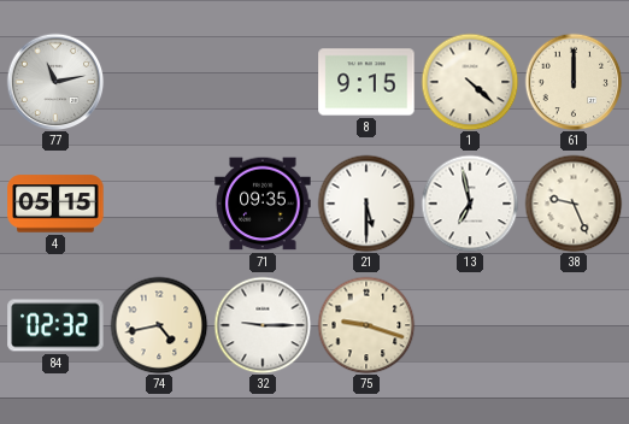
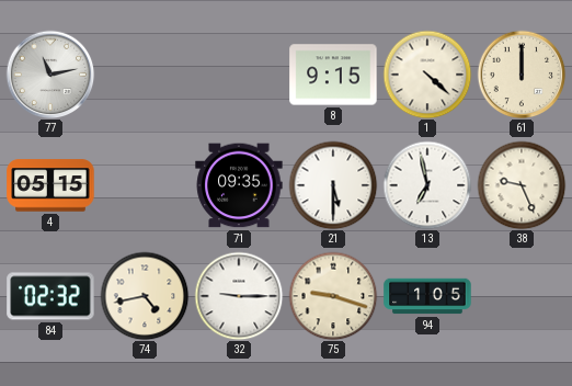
94: none -> 1:05
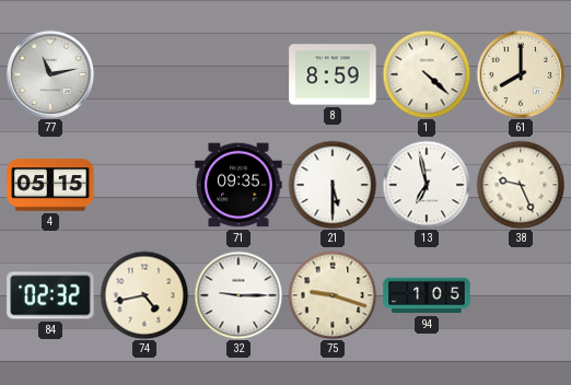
8: 9:15 -> 8:59
61: 12:00 -> 8:00
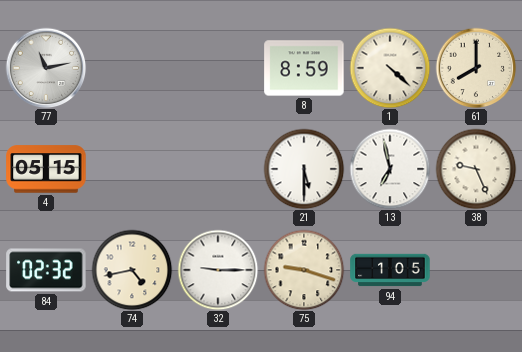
71: 09:35 -> none
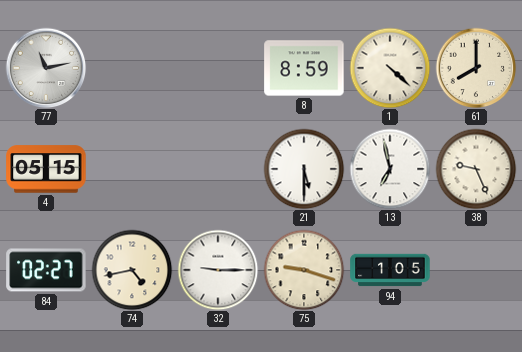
84: 02:32 -> 02:27
